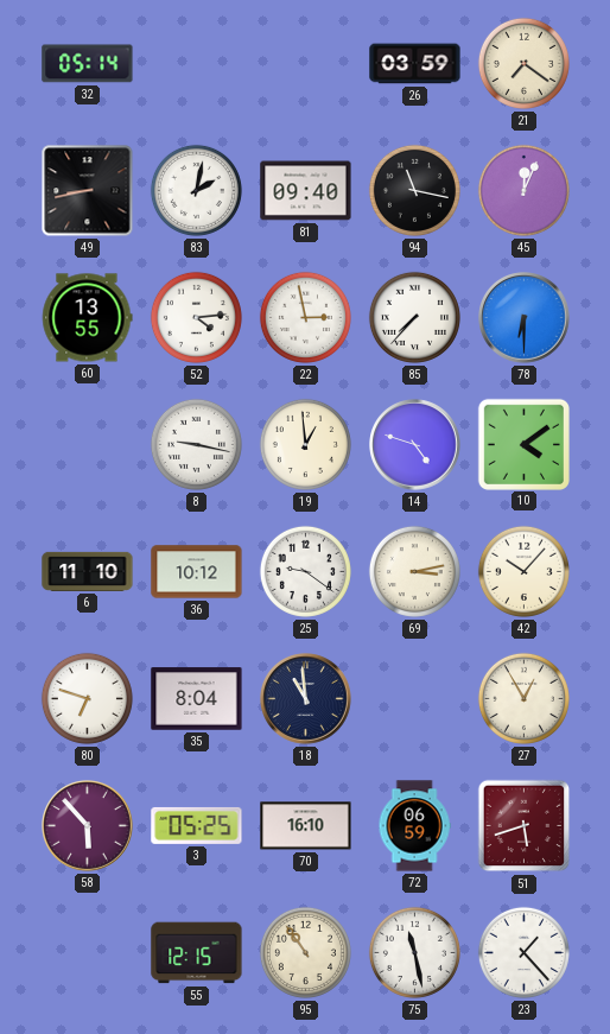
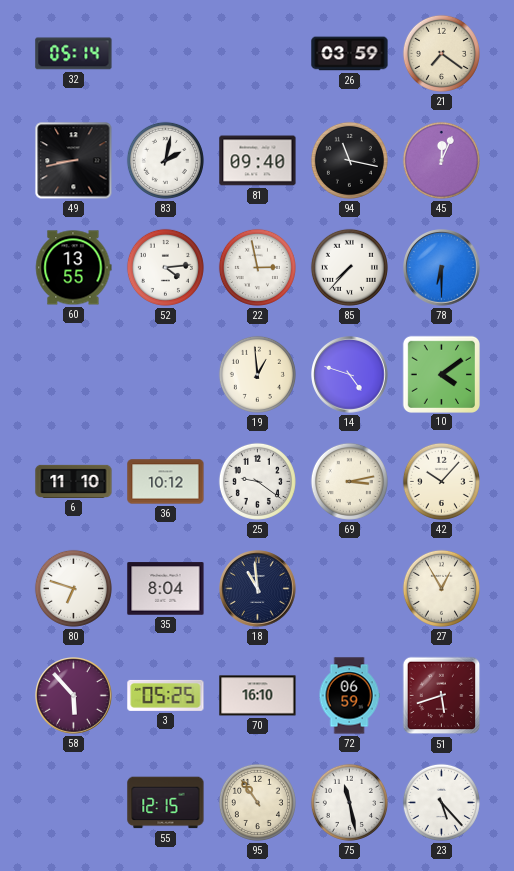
8: 9:17 -> none
23: 1:23 -> 5:23
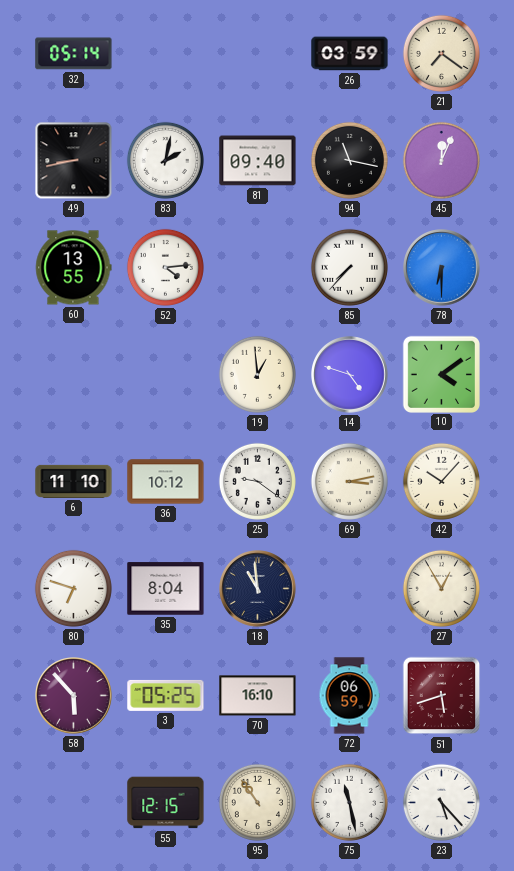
22: 2:58 -> none
